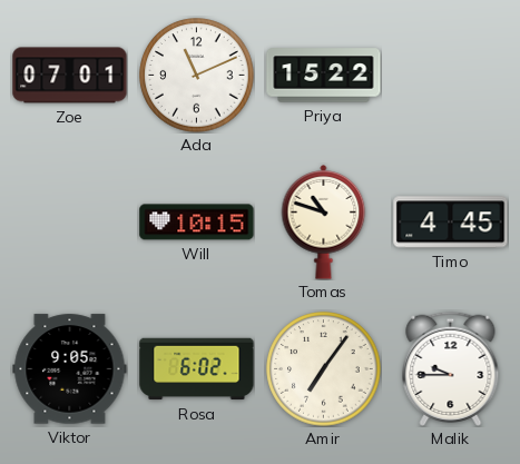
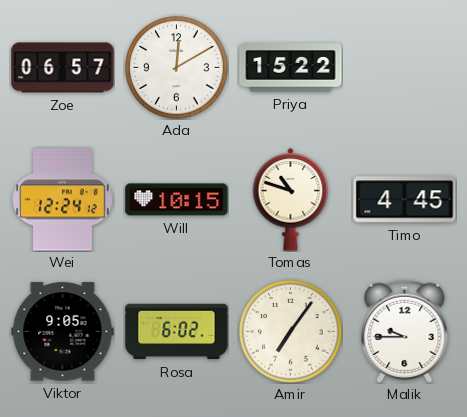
Zoe: 07:01 -> 06:57
Ada: 11:11 -> 12:10
Wei: none -> 12:24
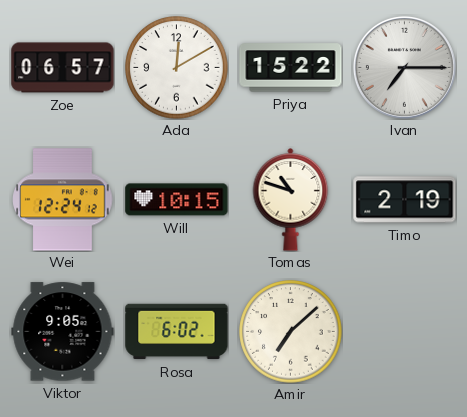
Ivan: none -> 7:15
Timo: 4:45 -> 2:19
Amir: 7:06 -> 7:08
Malik: 9:45 -> none
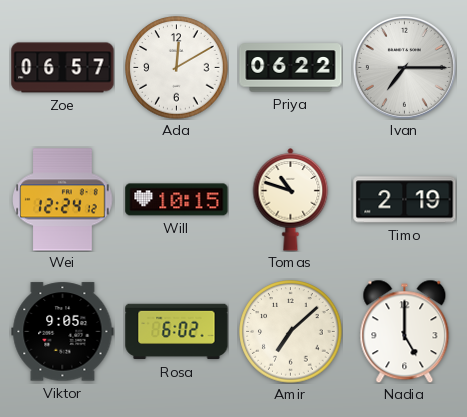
Priya: 15:22 -> 06:22
Nadia: none -> 5:00
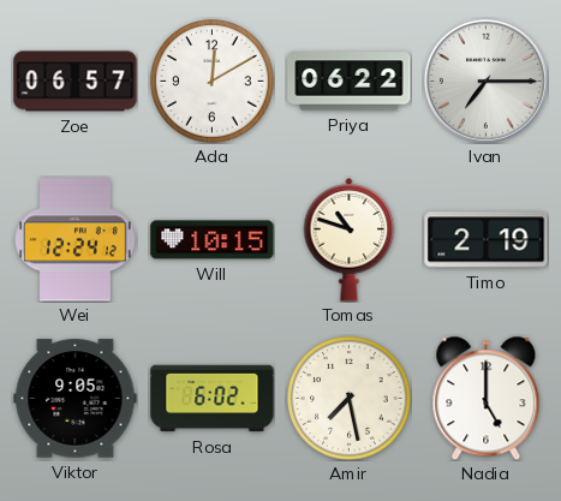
Amir: 7:08 -> 7:28
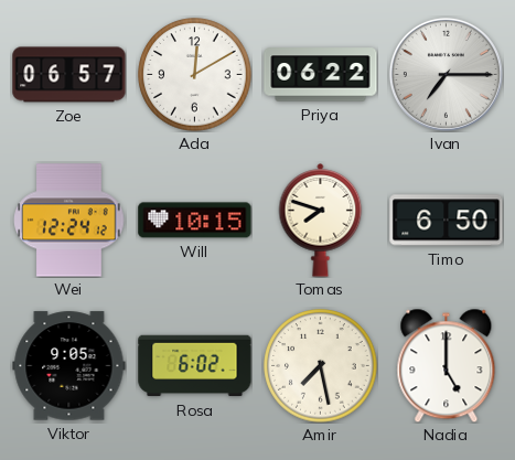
Tomas: 10:48 -> 7:48
Timo: 2:19 -> 6:50
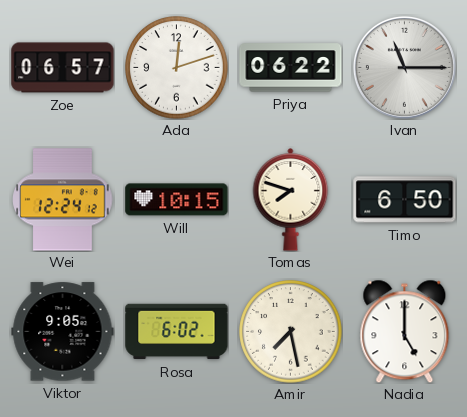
Ada: 12:10 -> 12:12
Ivan: 7:15 -> 11:15
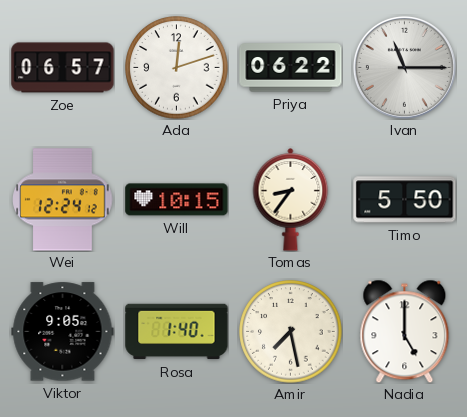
Tomas: 7:48 -> 8:36
Timo: 6:50 -> 5:50
Rosa: 6:02 -> 1:40
